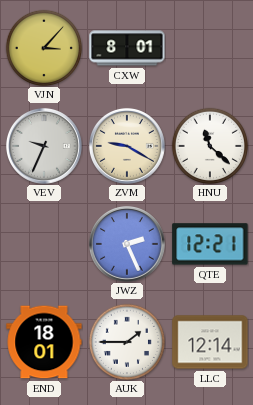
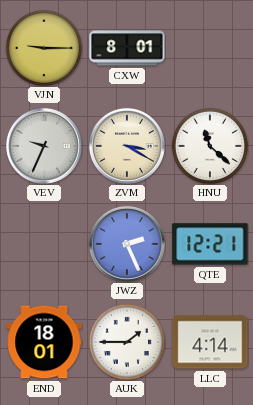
VJN: 3:07 -> 9:15
ZVM: 9:20 -> 3:20
LLC: 12:14 -> 4:14
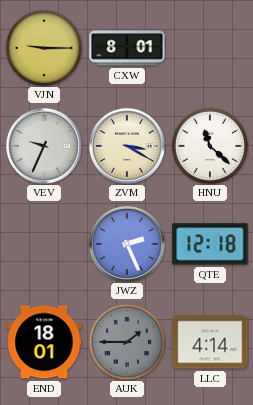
QTE: 12:21 -> 12:18
AUK dial: white -> grey
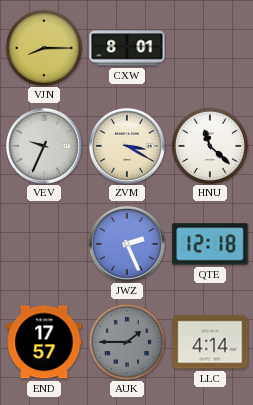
VJN: 9:15 -> 8:15
END: 18:01 -> 17:57
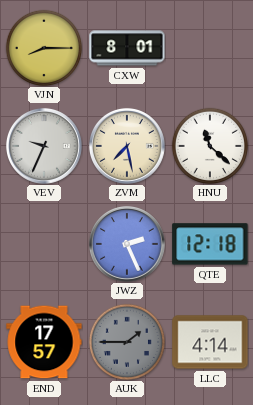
ZVM: 3:20 -> 7:28
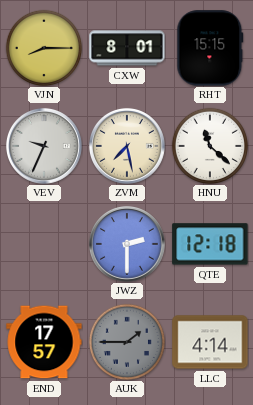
RHT: none -> 15:15
JWZ: 2:26 -> 2:30
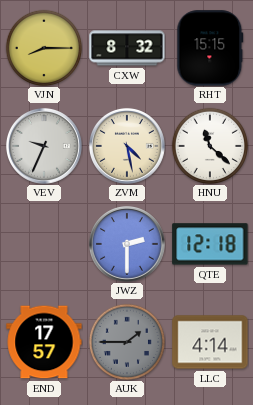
CXW: 8:01 -> 8:32
ZVM: 7:28 -> 4:28
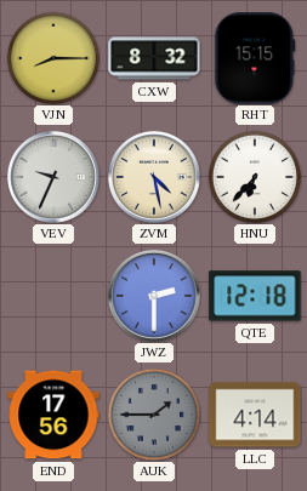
HNU: 11:22 -> 6:37
END: 17:57 -> 17:56
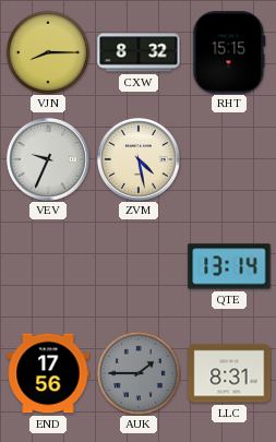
HNU: 6:37 -> none
JWZ: 2:30 -> none
QTE: 12:18 -> 13:14
LLC: 4:14 -> 8:31
